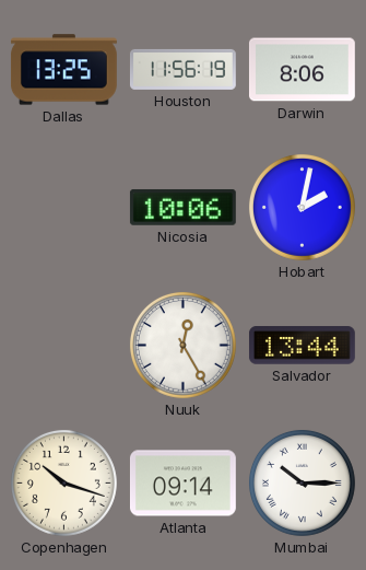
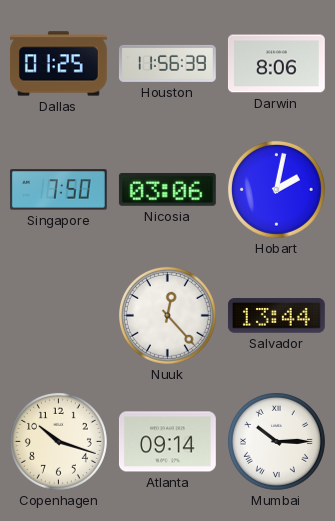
Dallas: 13:25 -> 01:25
Houston: 11:56:19 -> 11:56:39
Singapore: none -> 7:50
Nicosia: 10:06 -> 03:06
Nuuk: 12:25 -> 12:23
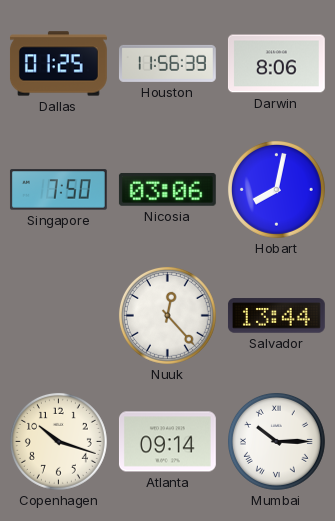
Hobart: 2:02 -> 8:02
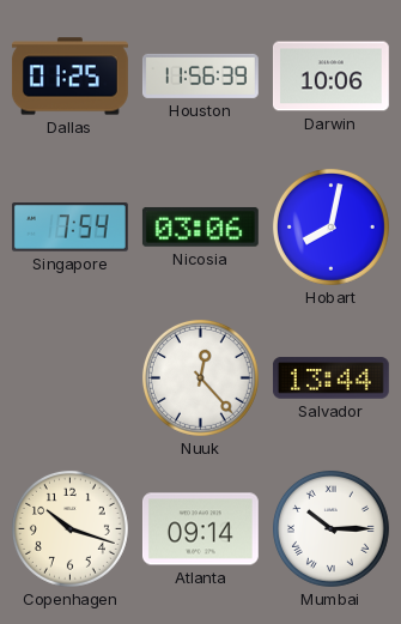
Darwin: 8:06 -> 10:06
Singapore: 7:50 -> 7:54
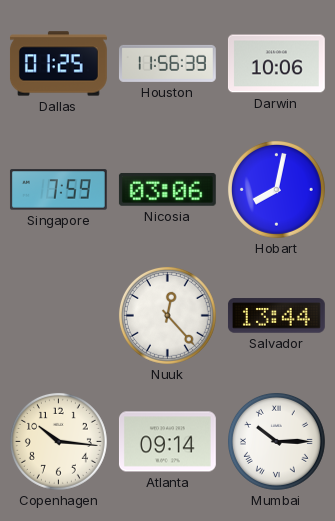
Singapore: 7:54 -> 7:59
Copenhagen: 10:18 -> 10:16
